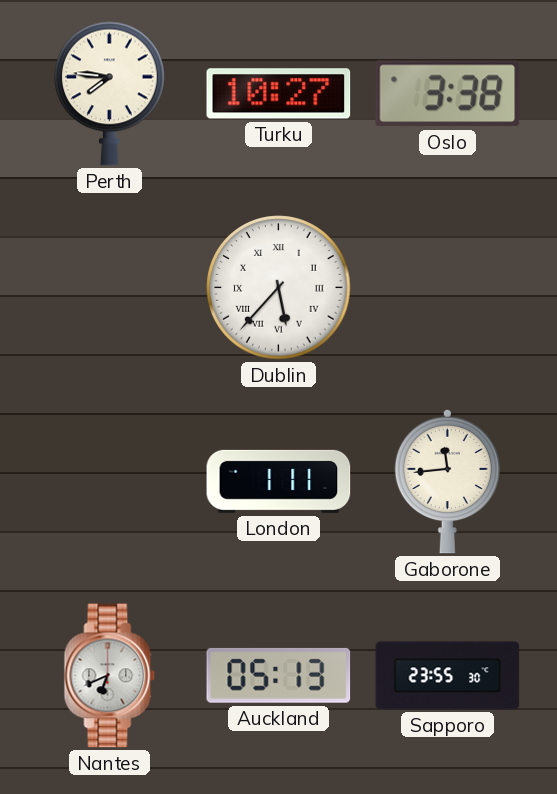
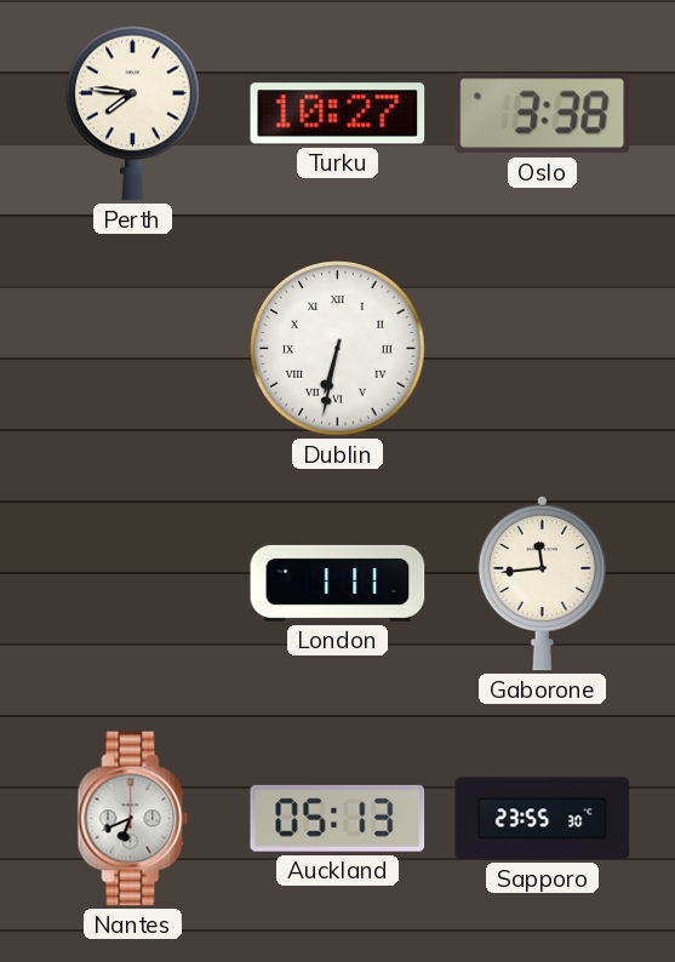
Dublin: 5:37 -> 6:32
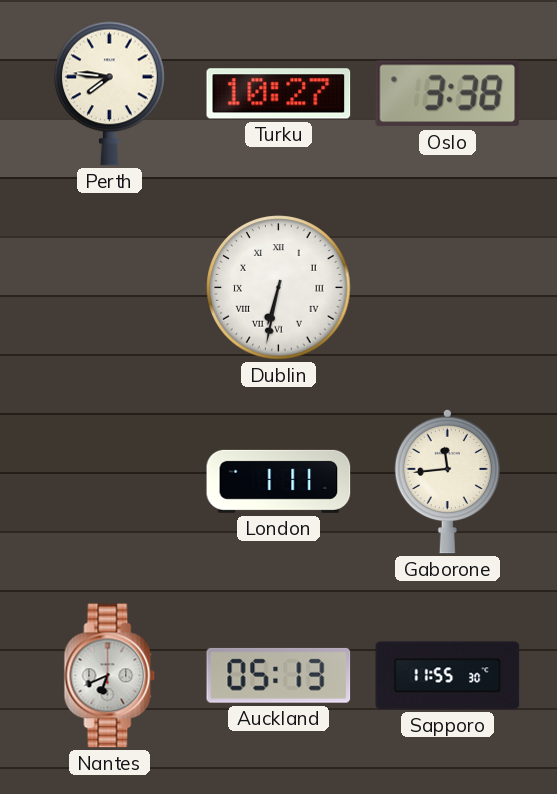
Sapporo: 23:55 -> 11:55
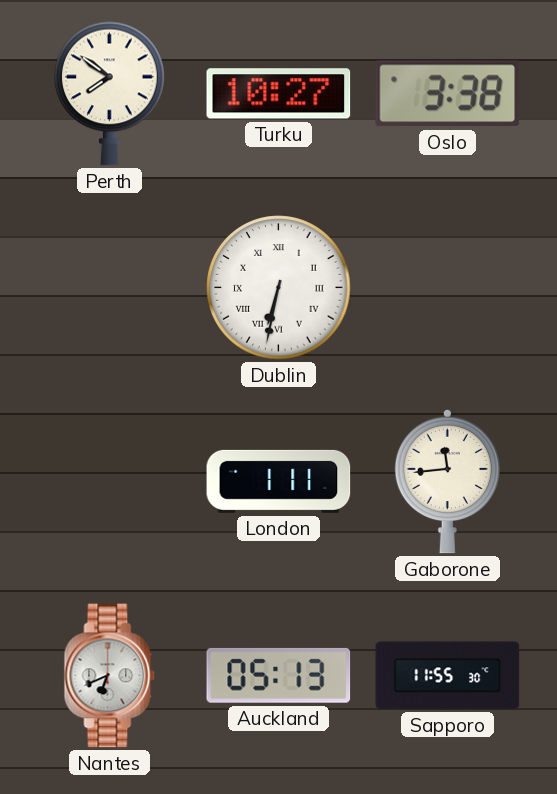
Perth: 7:46 -> 7:51
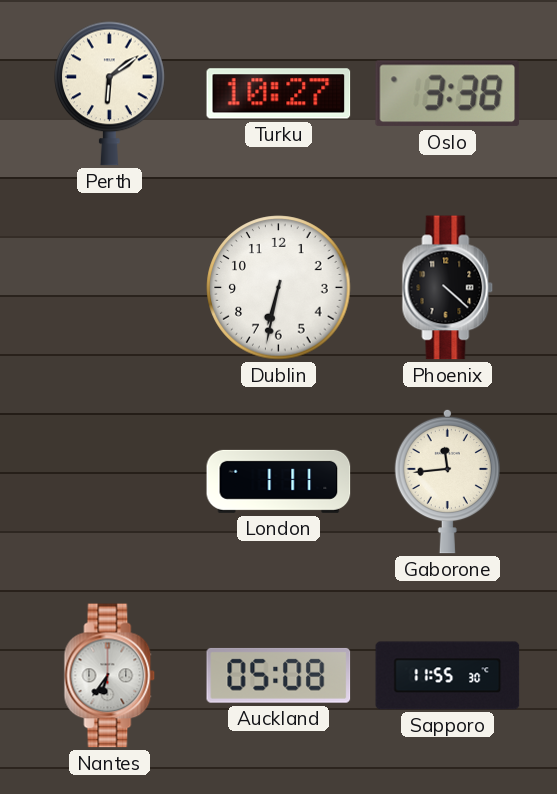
Perth: 7:51 -> 6:09
Dublin numerals: Roman -> Arabic
Phoenix: none -> 4:22
Nantes: 6:41 -> 6:36
Auckland: 05:13 -> 05:08
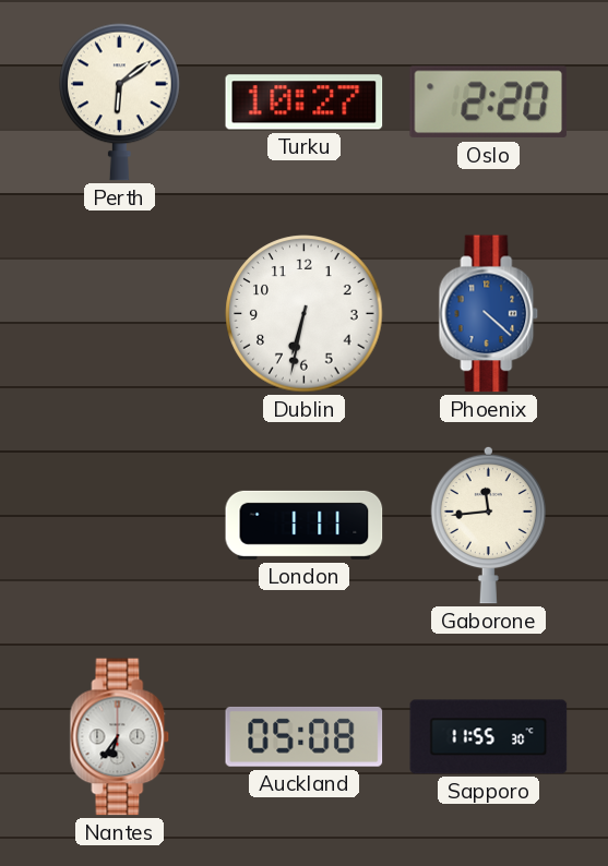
Oslo: 3:38 -> 2:20
Phoenix dial: black -> blue
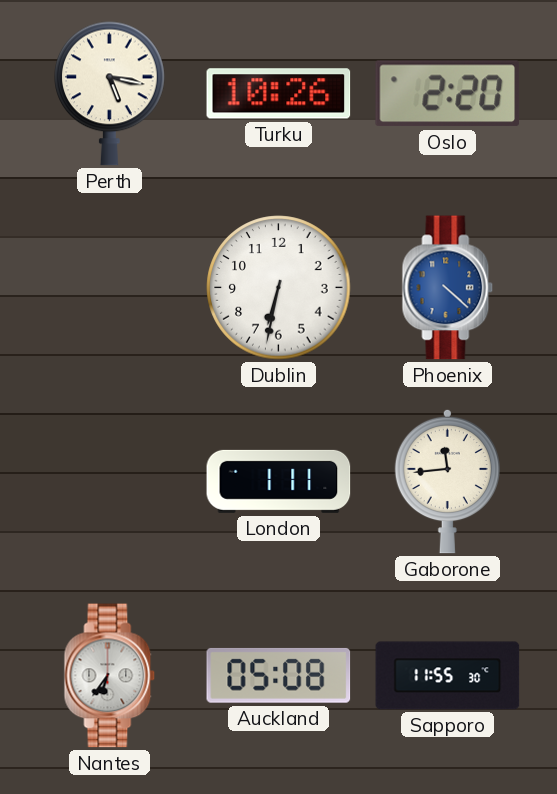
Perth: 6:09 -> 5:17
Turku: 10:27 -> 10:26
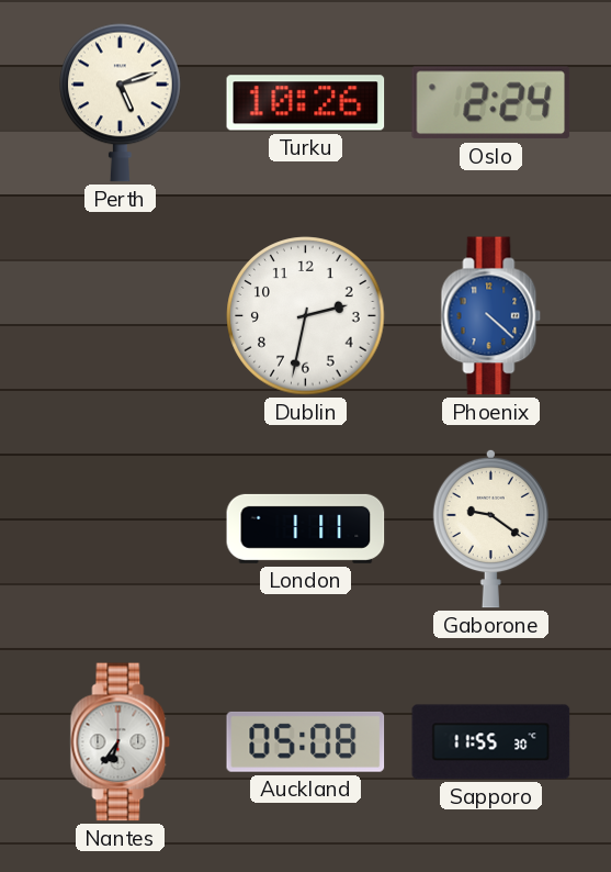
Perth: 5:17 -> 5:12
Oslo: 2:20 -> 2:24
Dublin: 6:32 -> 2:32
Gaborone: 11:44 -> 9:21
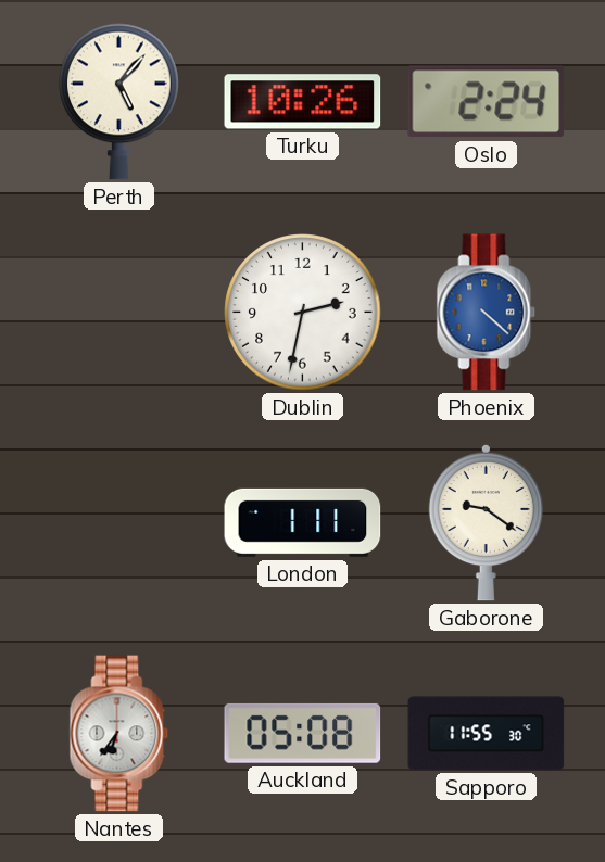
Perth: 5:12 -> 5:07
